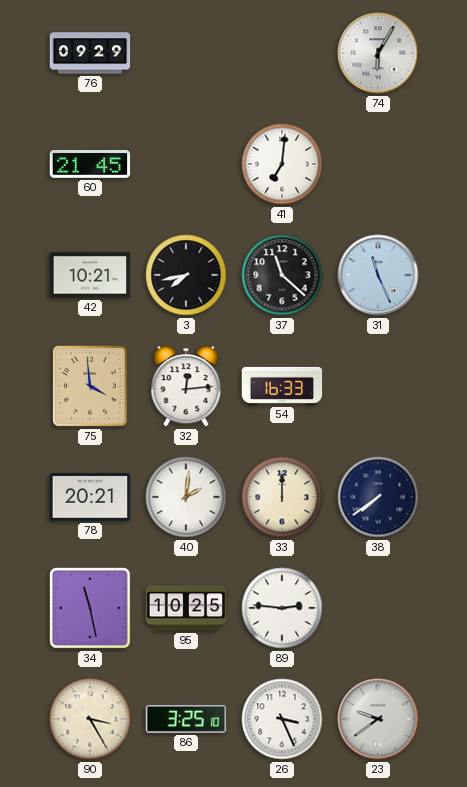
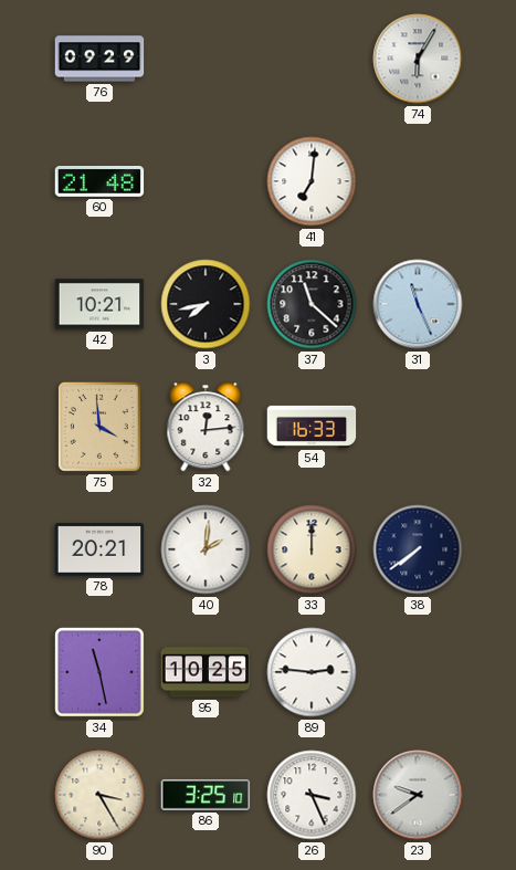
60: 21:45 -> 21:48
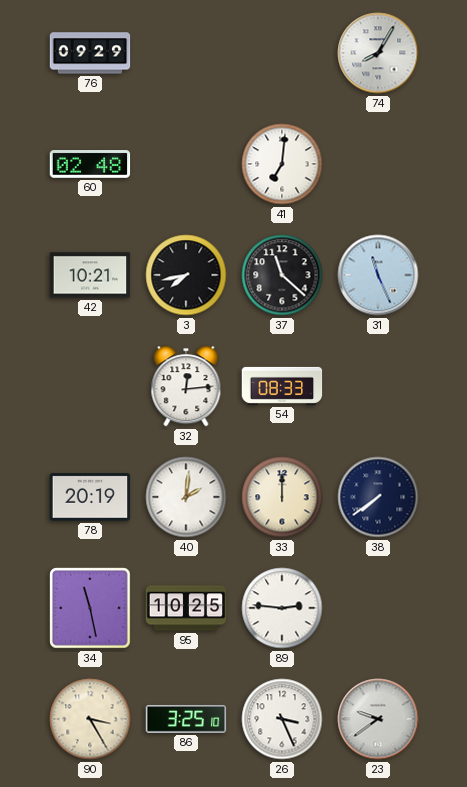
74: 6:05 -> 8:05
60: 21:48 -> 02:48
75: 3:59 -> none
54: 16:33 -> 08:33
78: 20:21 -> 20:19
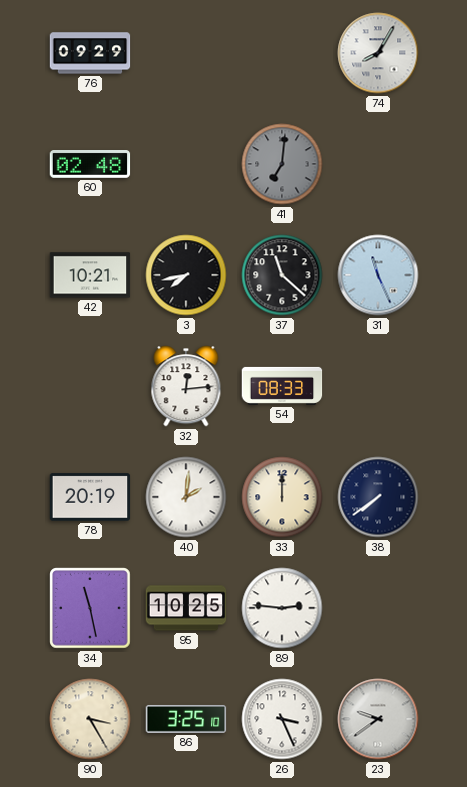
41 dial: white -> grey
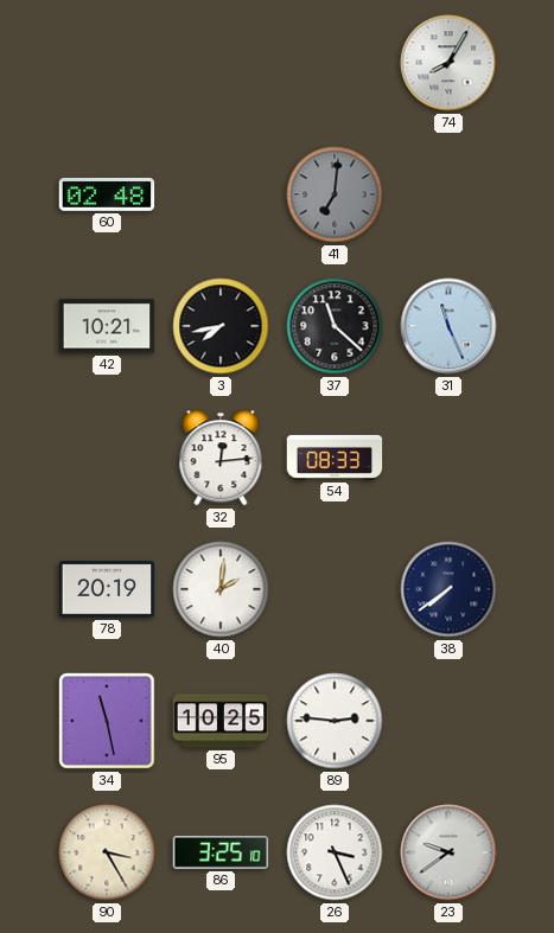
76: 09:29 -> none
33: 12:00 -> none
